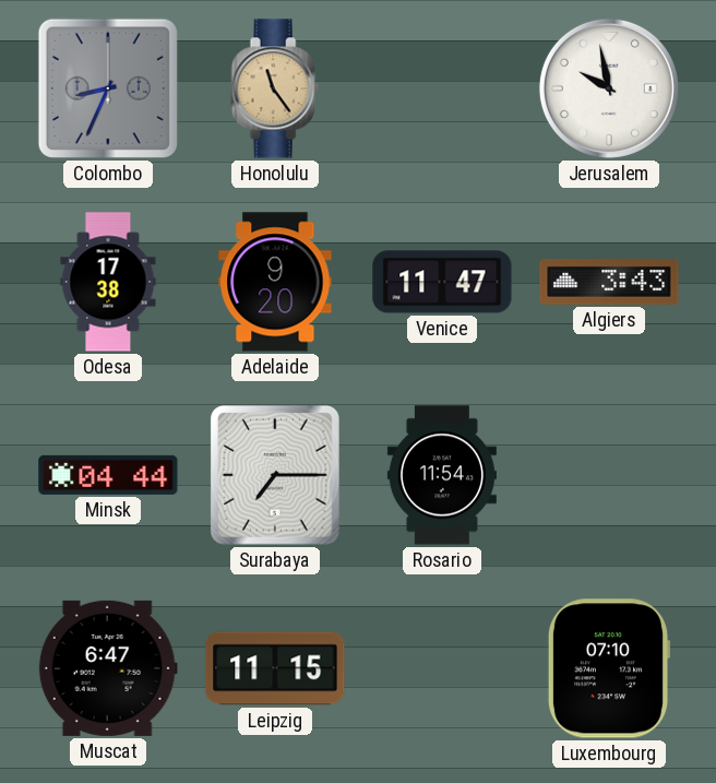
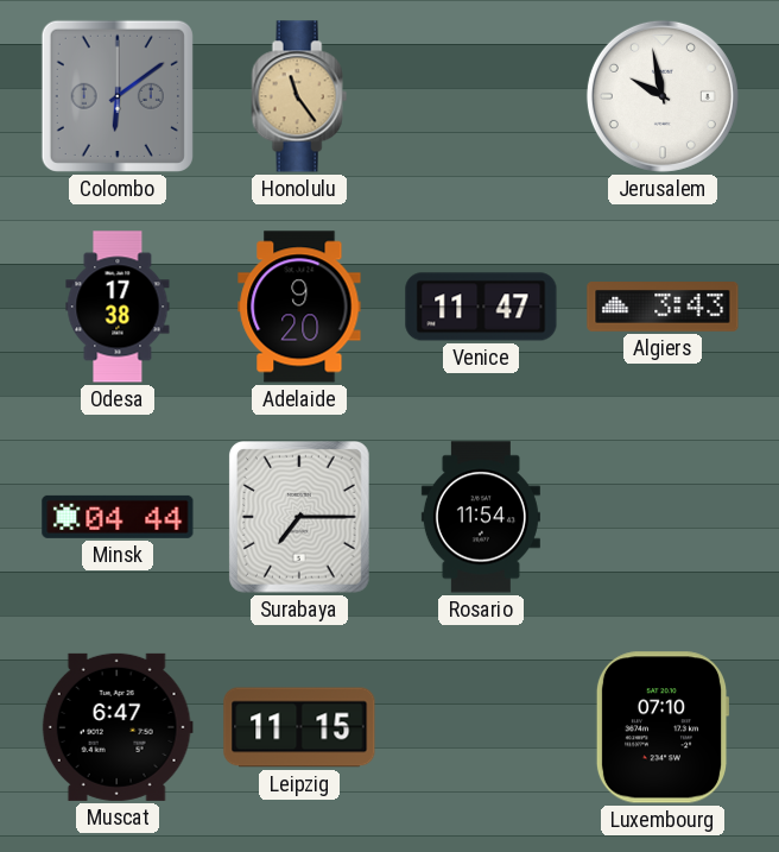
Colombo: 8:34 -> 6:09
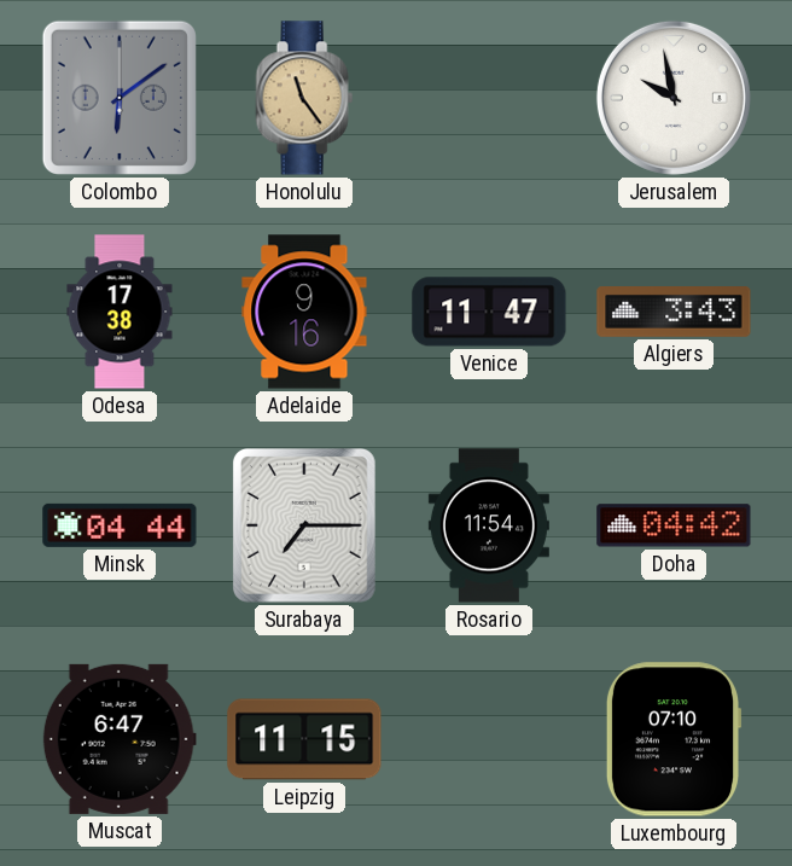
Adelaide: 9:20 -> 9:16
Doha: none -> 04:42
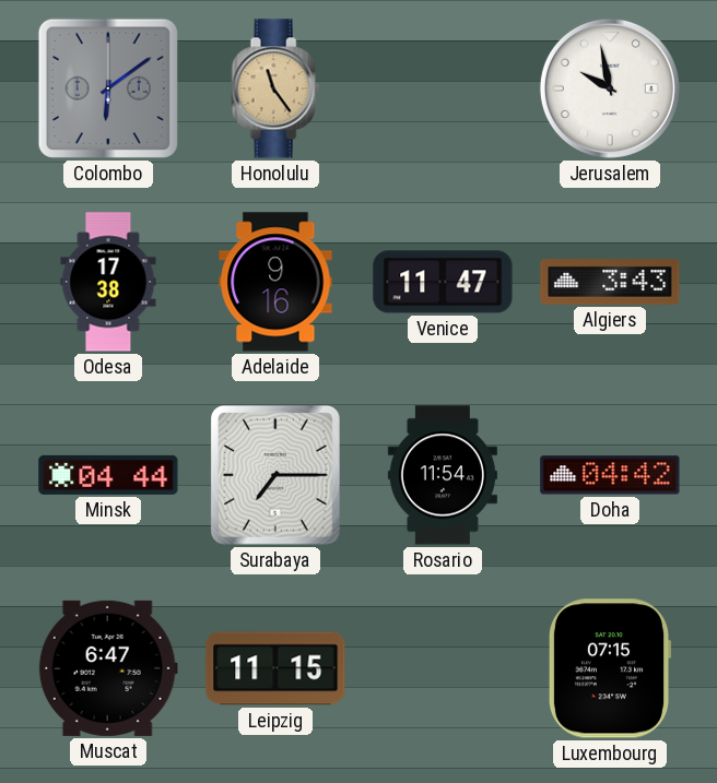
Luxembourg: 07:10 -> 07:15
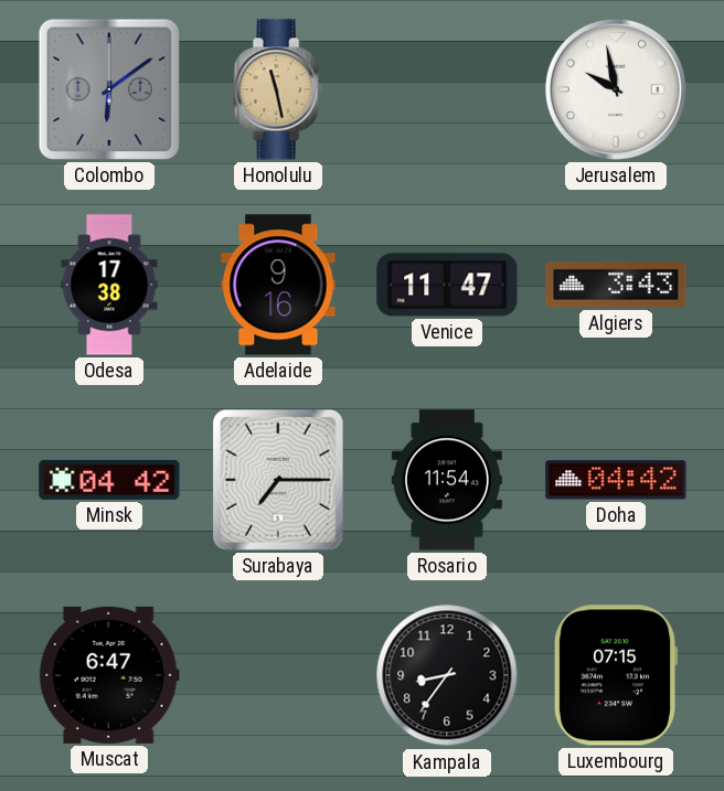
Honolulu: 11:24 -> 11:28
Minsk: 04:44 -> 04:42
Leipzig: 11:15 -> none
Kampala: none -> 8:36
